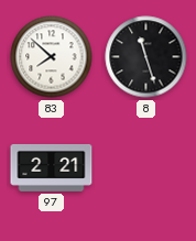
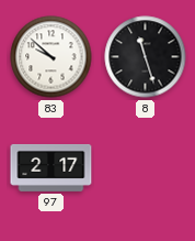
83: 7:52 -> 9:52
97: 2:21 -> 2:17
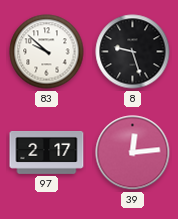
8: 11:27 -> 9:27
39: none -> 12:14
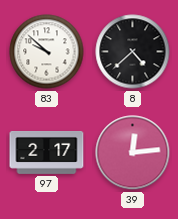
8: 9:27 -> 4:38
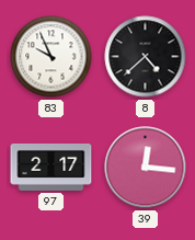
83: 9:52 -> 9:56
39: 12:14 -> 12:16
